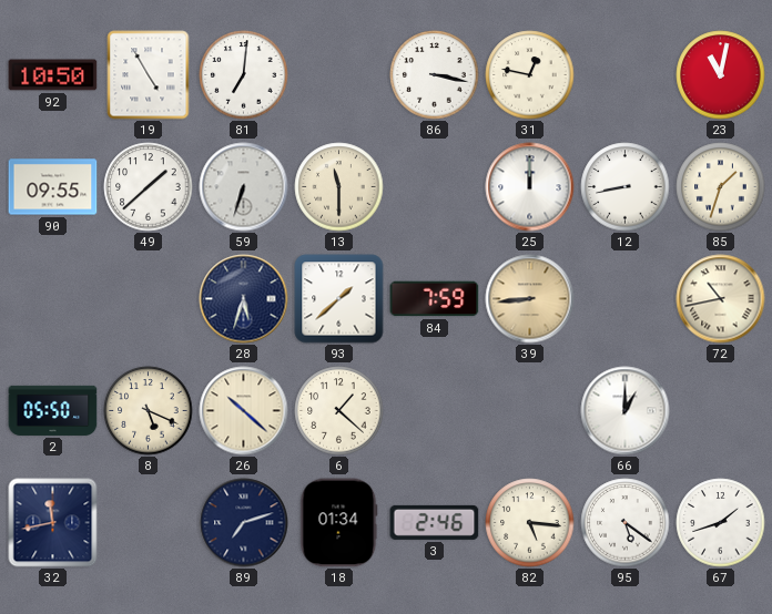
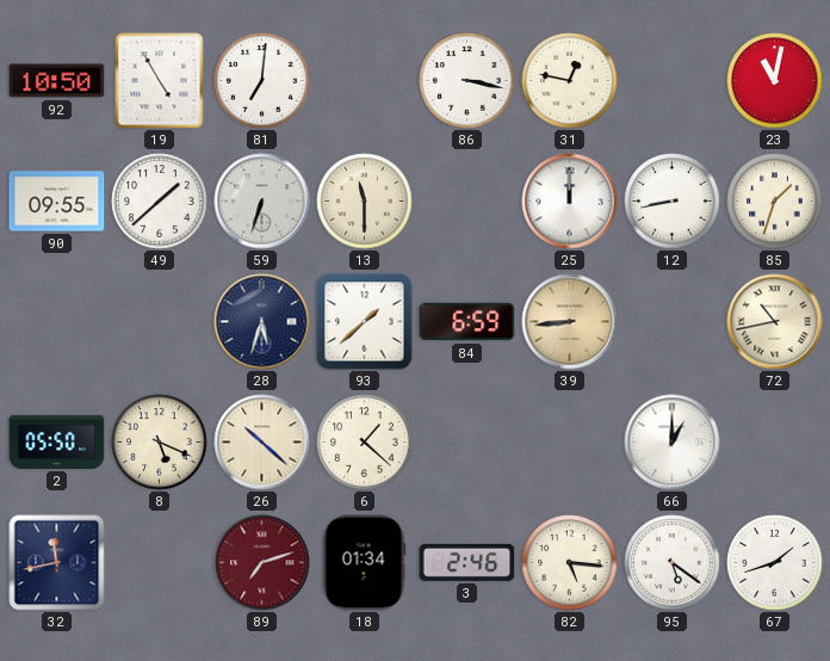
84: 7:59 -> 6:59
89 dial: navy -> burgundy
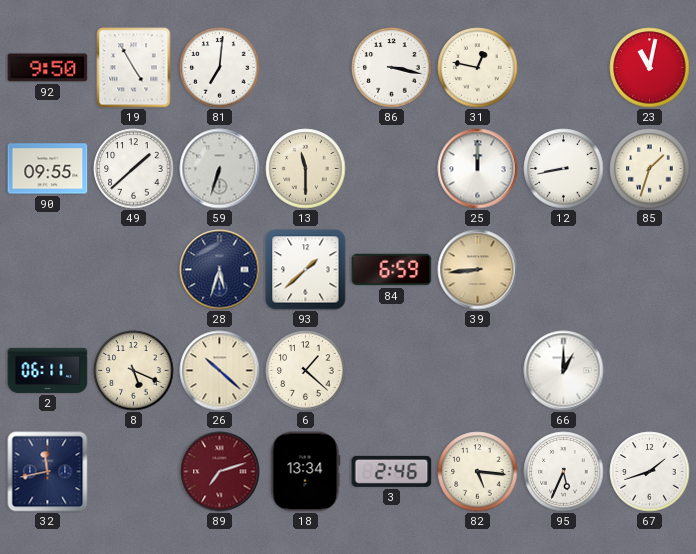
92: 10:50 -> 9:50
72: 10:43 -> none
2: 05:50 -> 06:11
18: 01:34 -> 13:34
95: 5:21 -> 5:34
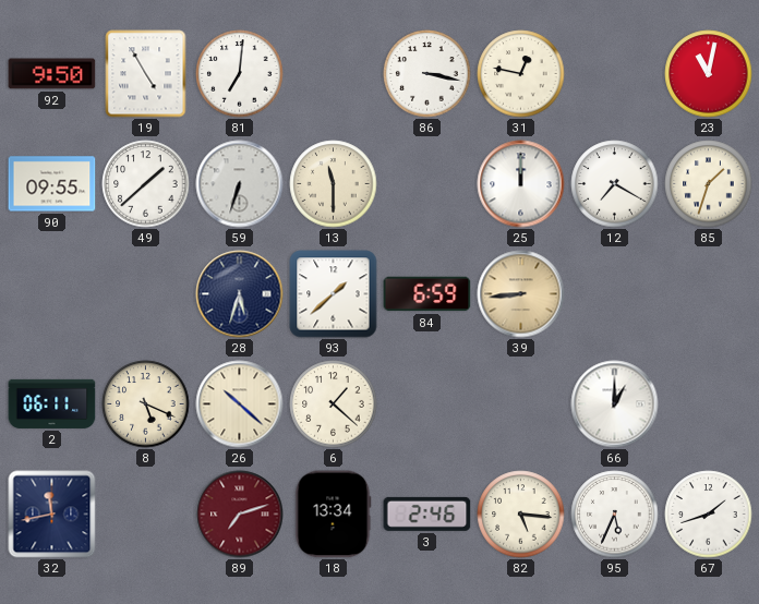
12: 8:43 -> 7:20
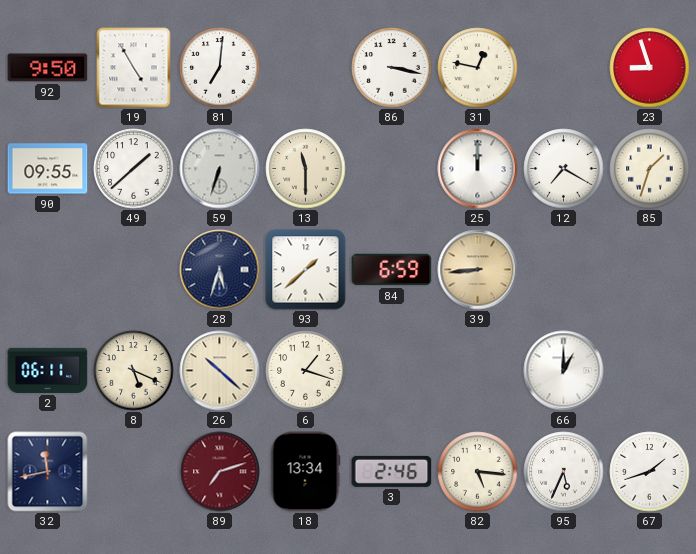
23: 11:02 -> 8:57
6: 1:22 -> 1:18
